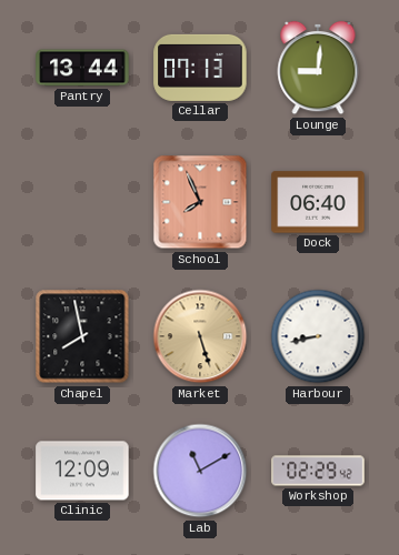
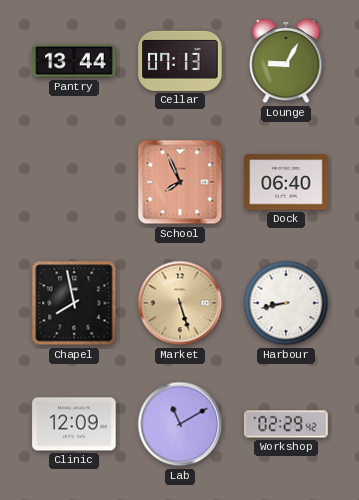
Lounge: 9:01 -> 9:05
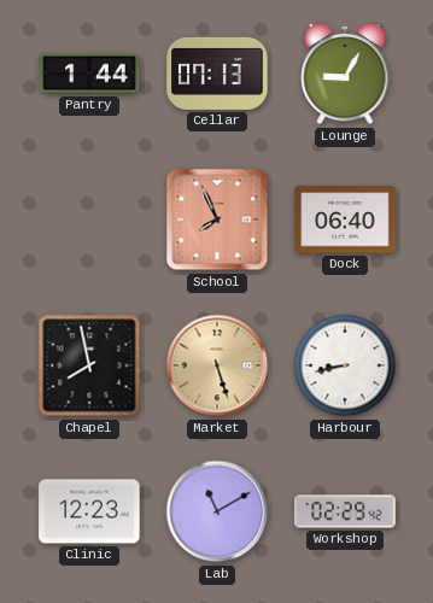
Pantry: 13:44 -> 1:44
Clinic: 12:09 -> 12:23
